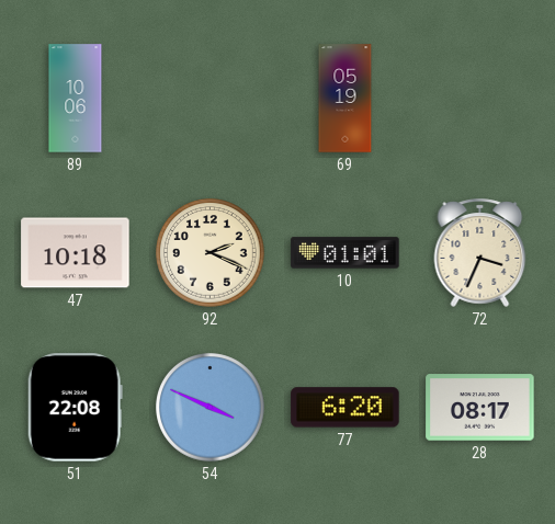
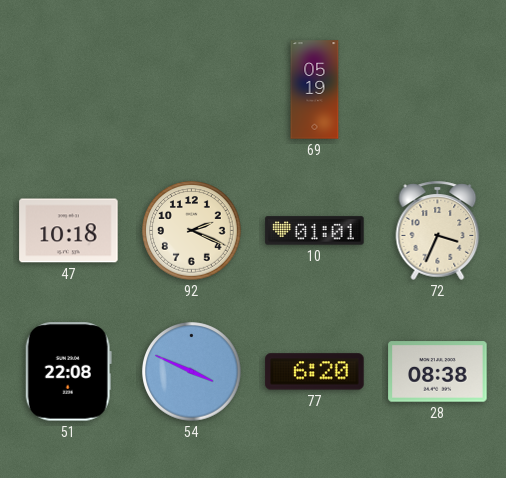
89: 10:06 -> none
28: 08:17 -> 08:38
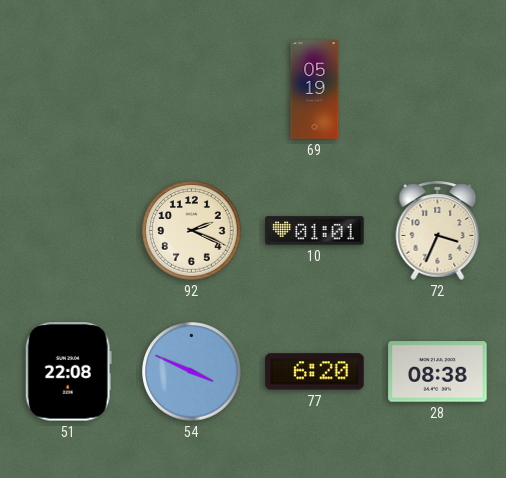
47: 10:18 -> none
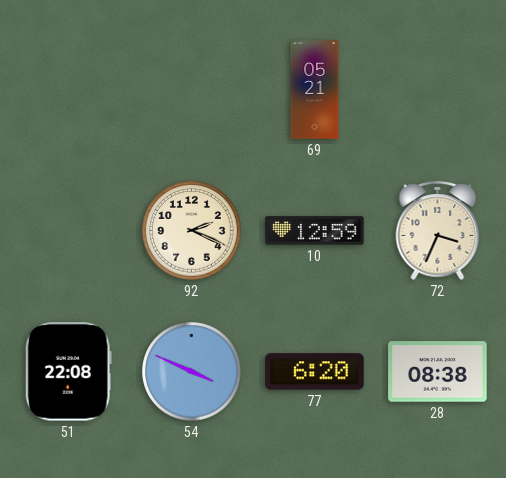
69: 05:19 -> 05:21
10: 01:01 -> 12:59
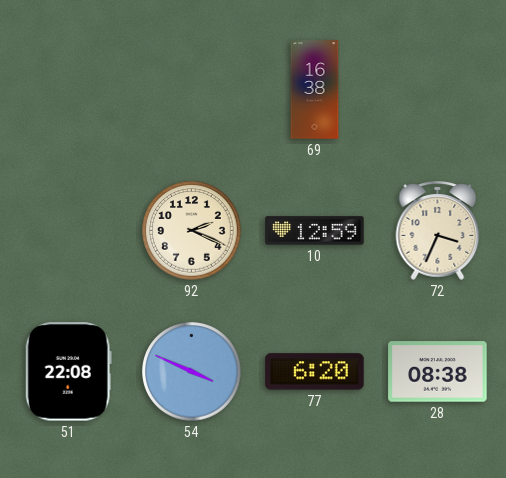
69: 05:21 -> 16:38
